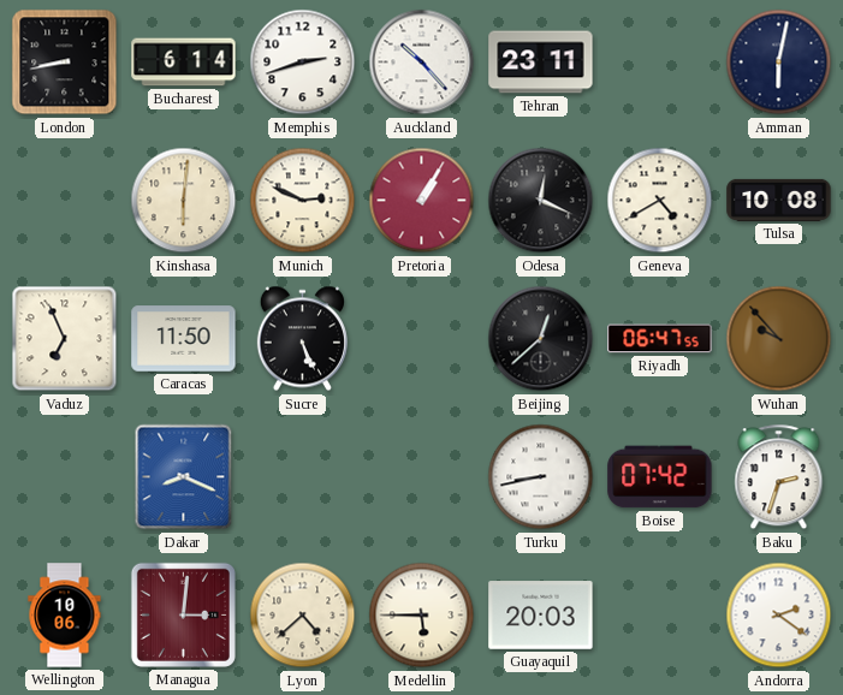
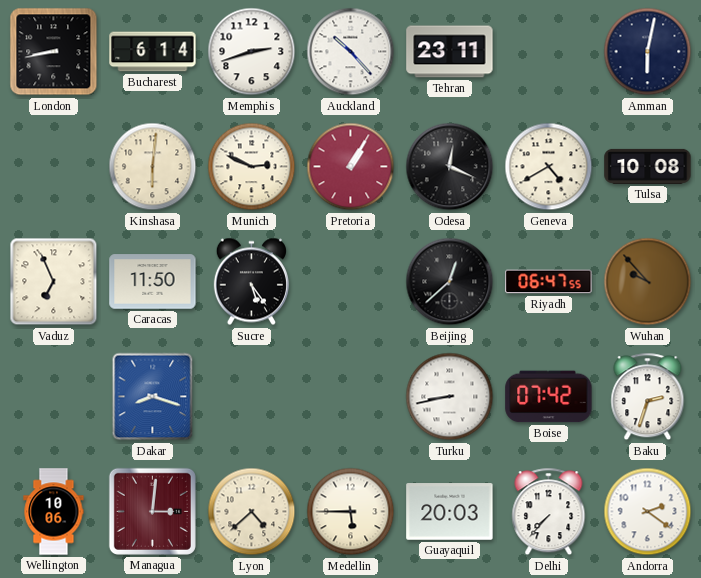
Sucre: 5:26 -> 5:24
Dakar: 8:19 -> 8:18
Delhi: none -> 7:37
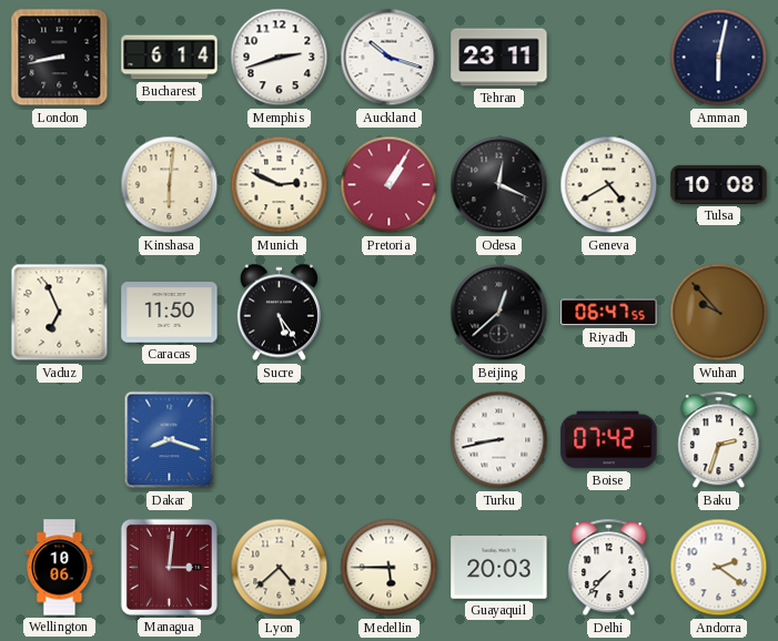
Auckland: 10:23 -> 10:18
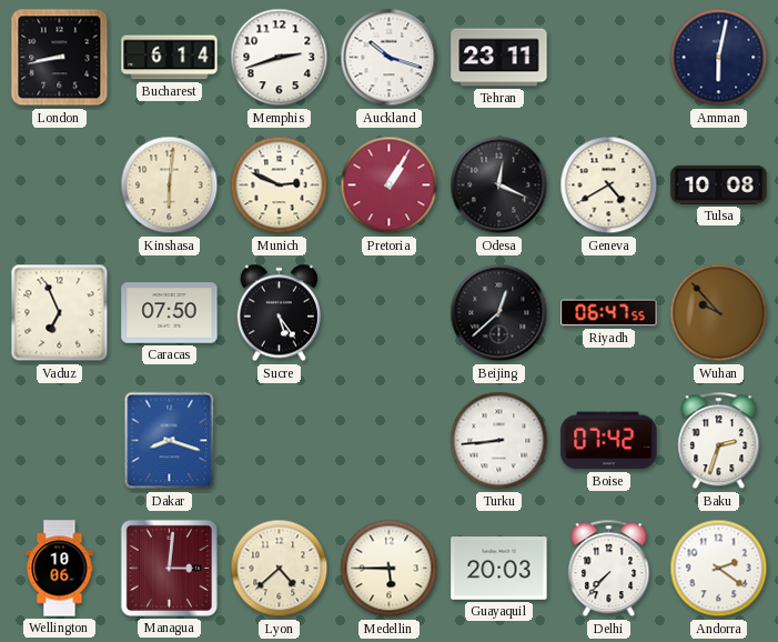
Caracas: 11:50 -> 07:50
Turku: 8:43 -> 8:44
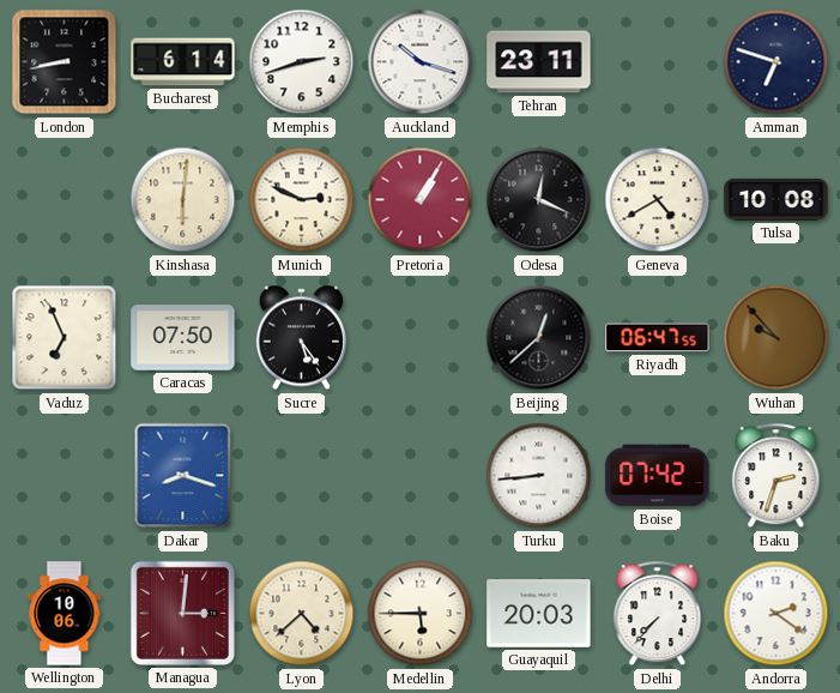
Amman: 6:02 -> 6:48
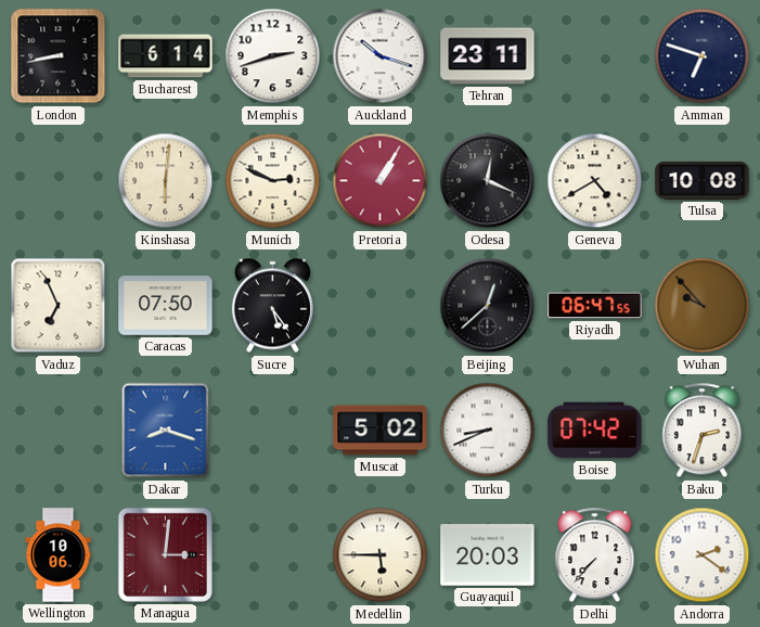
Muscat: none -> 5:02
Turku: 8:44 -> 8:41
Lyon: 4:38 -> none
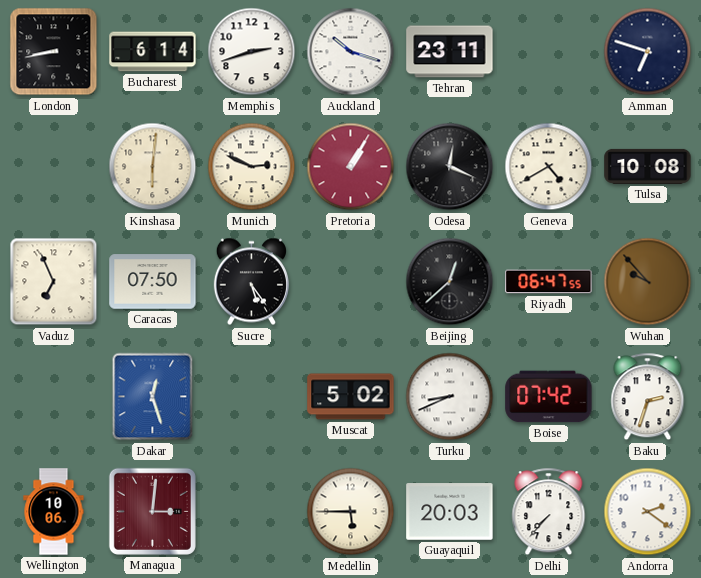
Dakar: 8:18 -> 12:27
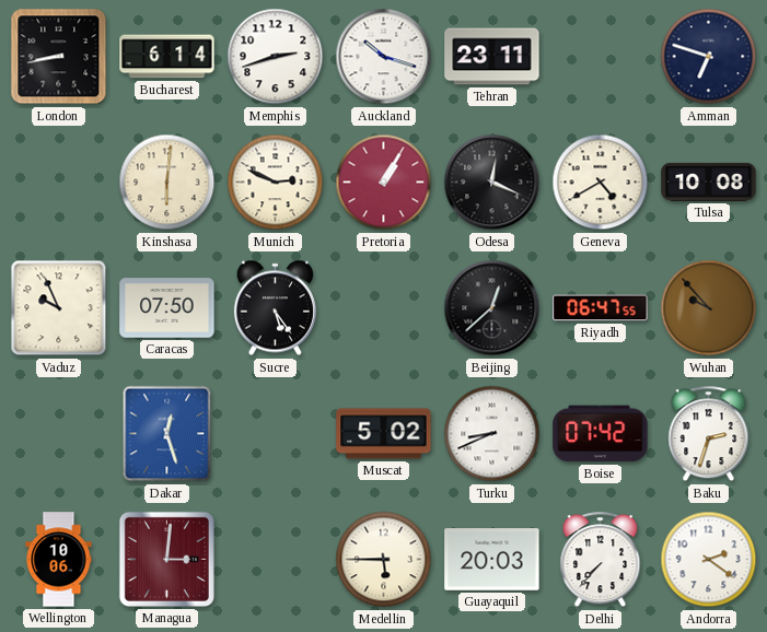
Vaduz: 6:56 -> 9:56
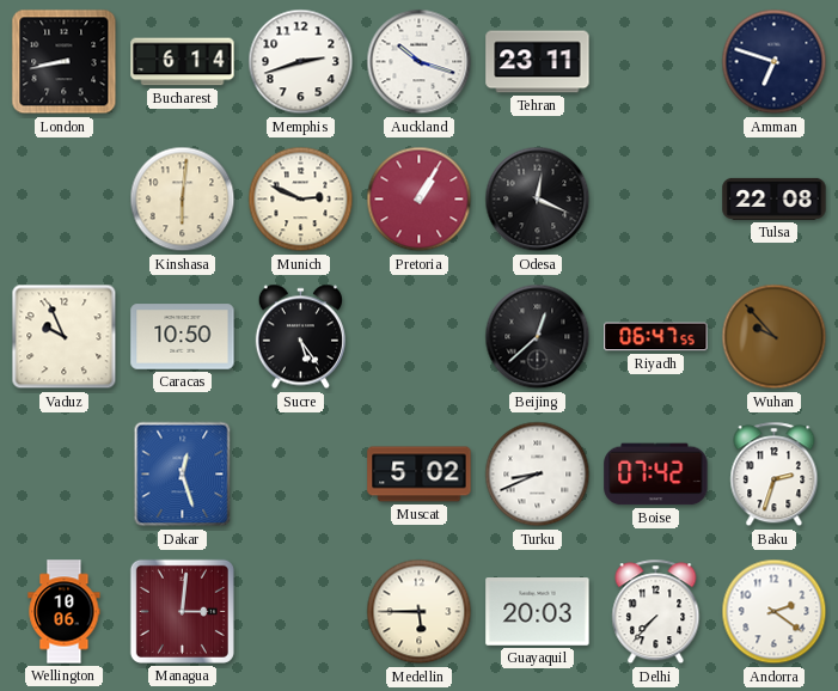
Geneva: 4:40 -> none
Tulsa: 10:08 -> 22:08
Caracas: 07:50 -> 10:50
